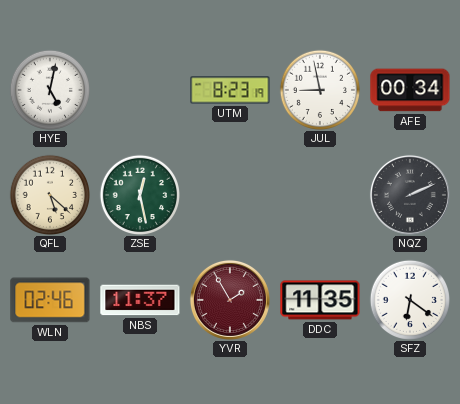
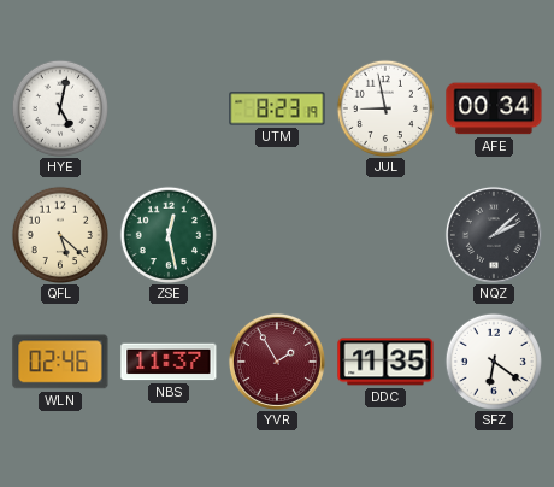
NQZ: 2:11 -> 2:08
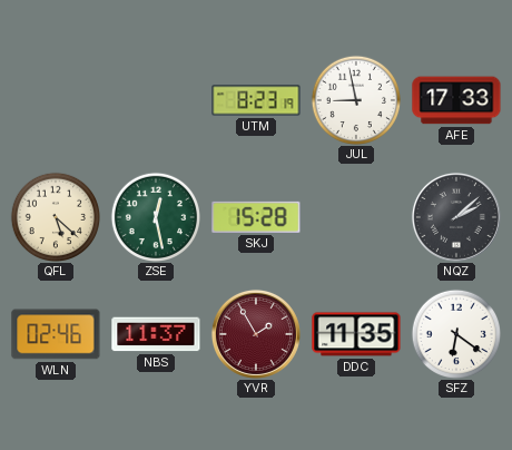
HYE: 5:02 -> none
AFE: 00:34 -> 17:33
SKJ: none -> 15:28
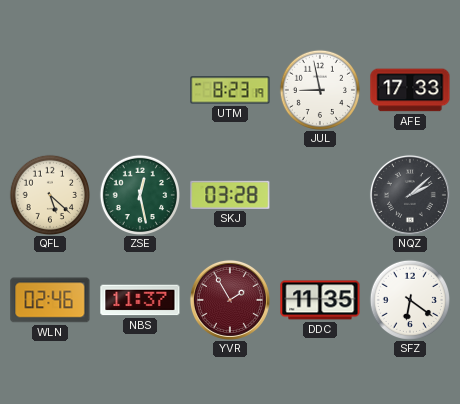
SKJ: 15:28 -> 03:28
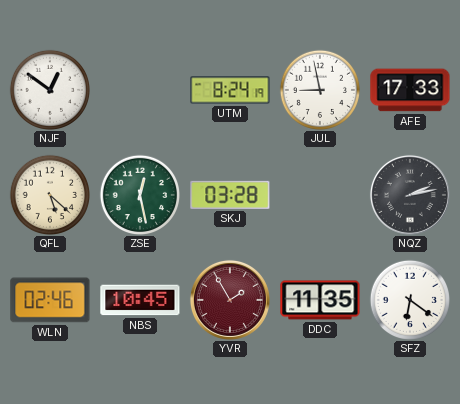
NJF: none -> 12:51
UTM: 8:23 -> 8:24
NQZ: 2:08 -> 2:13
NBS: 11:37 -> 10:45
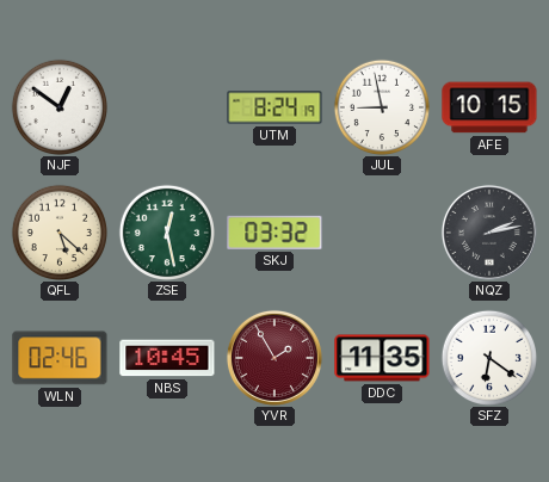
AFE: 17:33 -> 10:15
SKJ: 03:28 -> 03:32
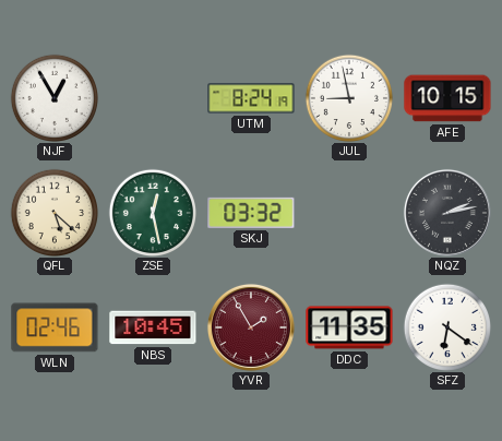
NJF: 12:51 -> 12:55
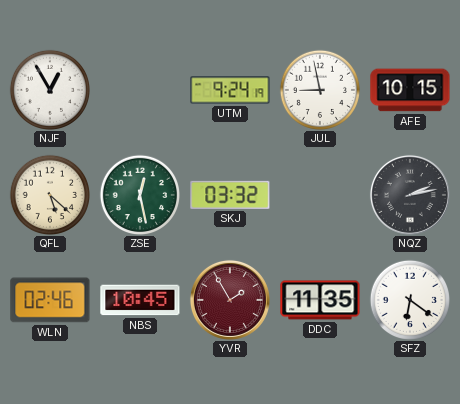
UTM: 8:24 -> 9:24
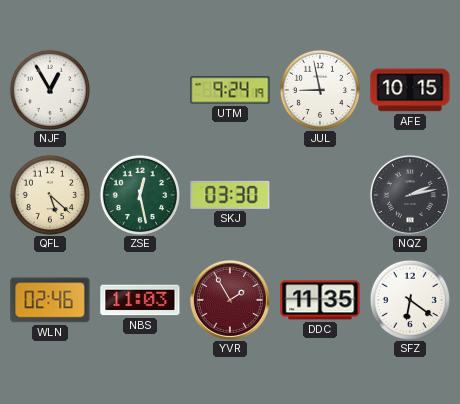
SKJ: 03:32 -> 03:30
NBS: 10:45 -> 11:03
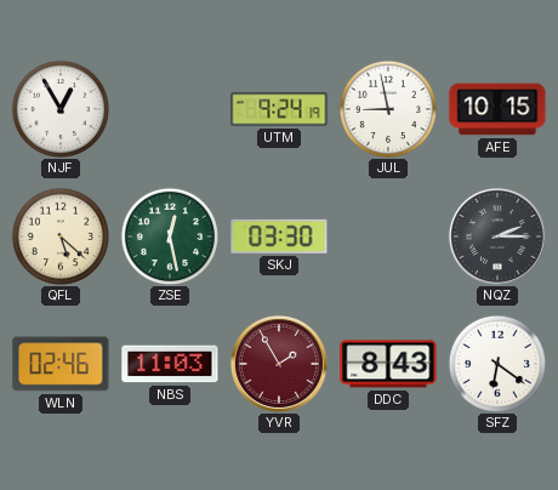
NQZ: 2:13 -> 2:15
DDC: 11:35 -> 8:43
